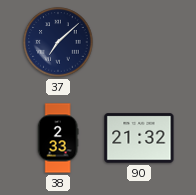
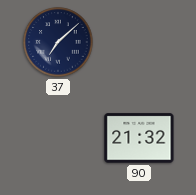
38: 2:33 -> none
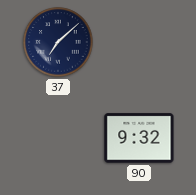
90: 21:32 -> 9:32
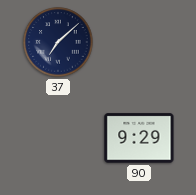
90: 9:32 -> 9:29
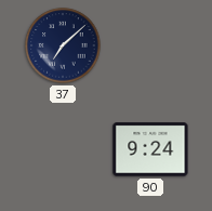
90: 9:29 -> 9:24
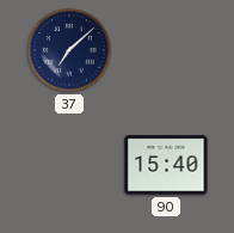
90: 9:24 -> 15:40
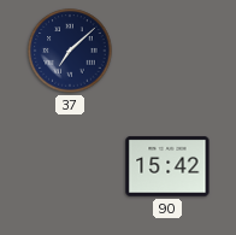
90: 15:40 -> 15:42
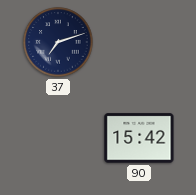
37: 7:08 -> 7:12
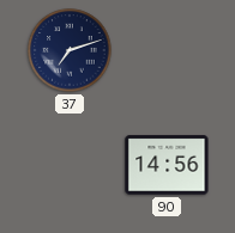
90: 15:42 -> 14:56
